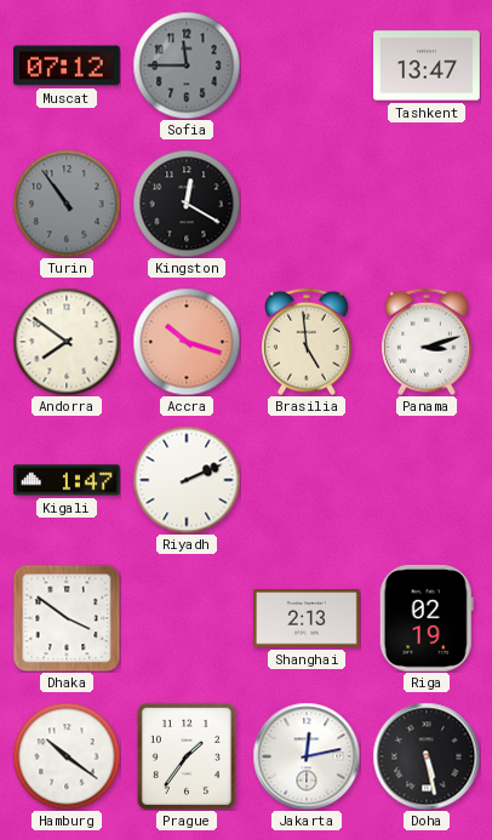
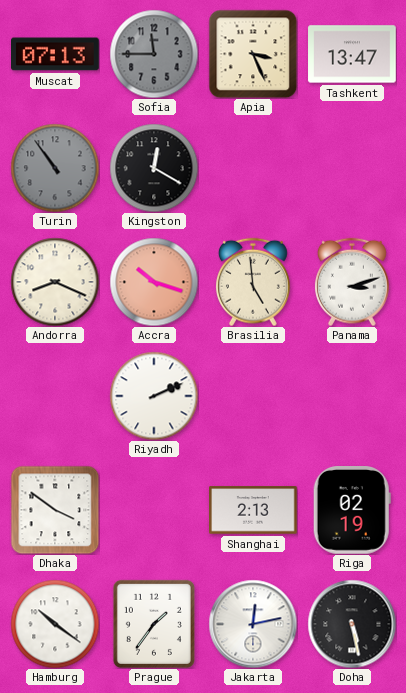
Muscat: 07:12 -> 07:13
Apia: none -> 3:26
Andorra: 7:51 -> 8:19
Kigali: 1:47 -> none
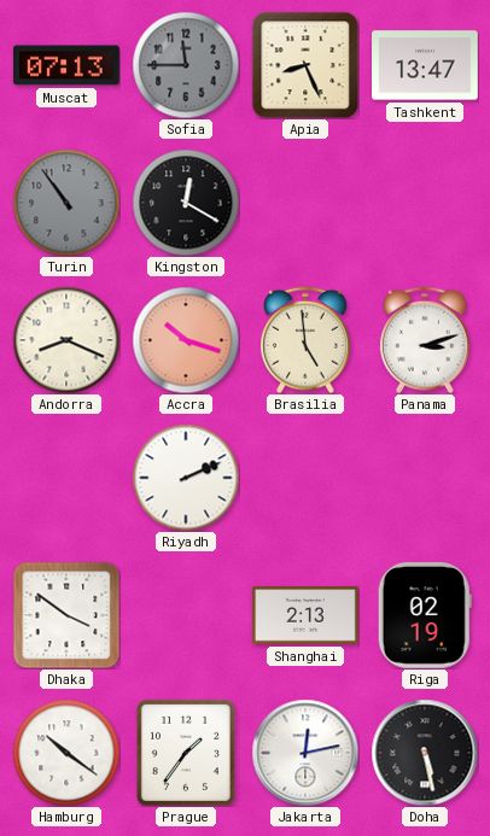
Apia: 3:26 -> 8:26
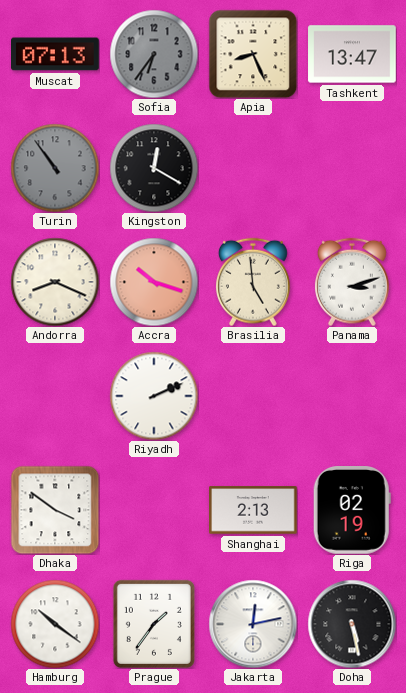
Sofia: 11:45 -> 6:36
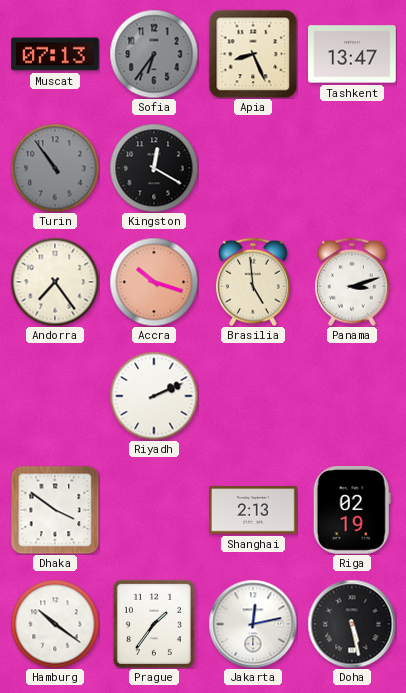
Andorra: 8:19 -> 7:24
